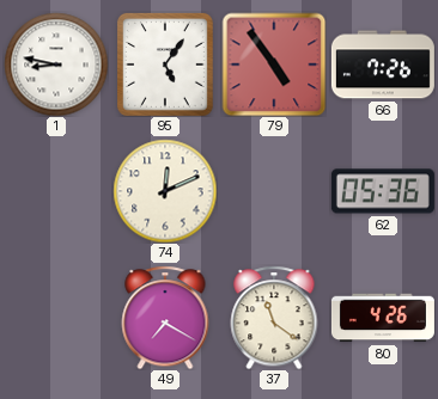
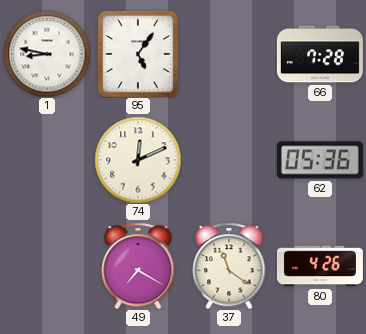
79: 4:54 -> none
66: 7:26 -> 7:28
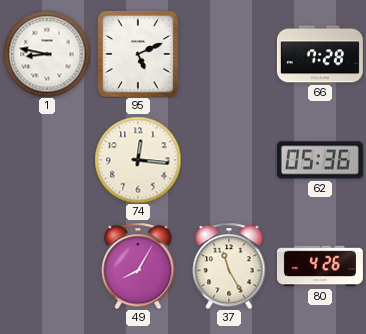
95: 5:06 -> 5:11
74: 12:11 -> 12:16
49: 7:20 -> 8:05
37: 11:21 -> 11:25
